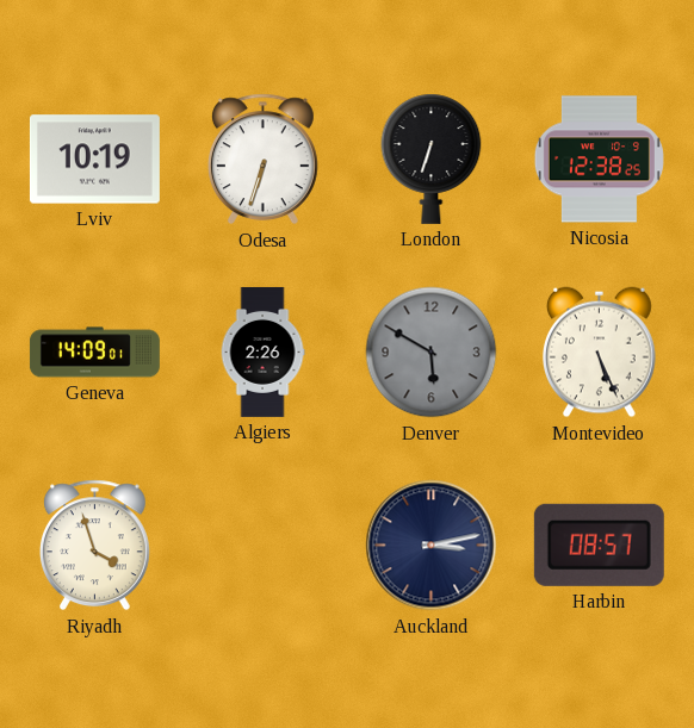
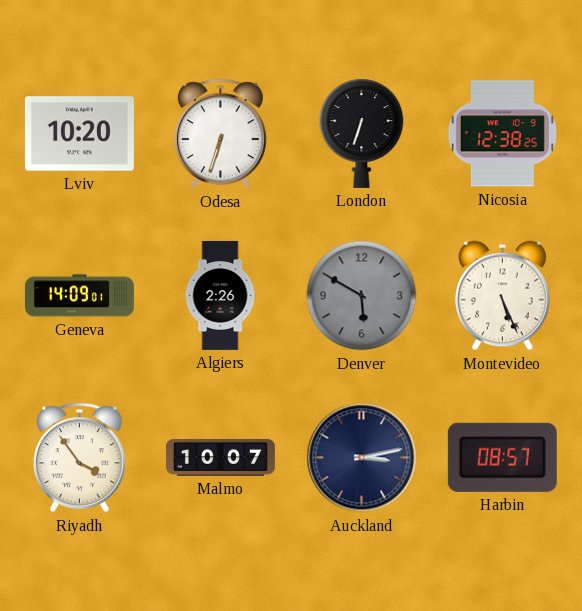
Lviv: 10:19 -> 10:20
Riyadh: 3:57 -> 3:54
Malmo: none -> 10:07
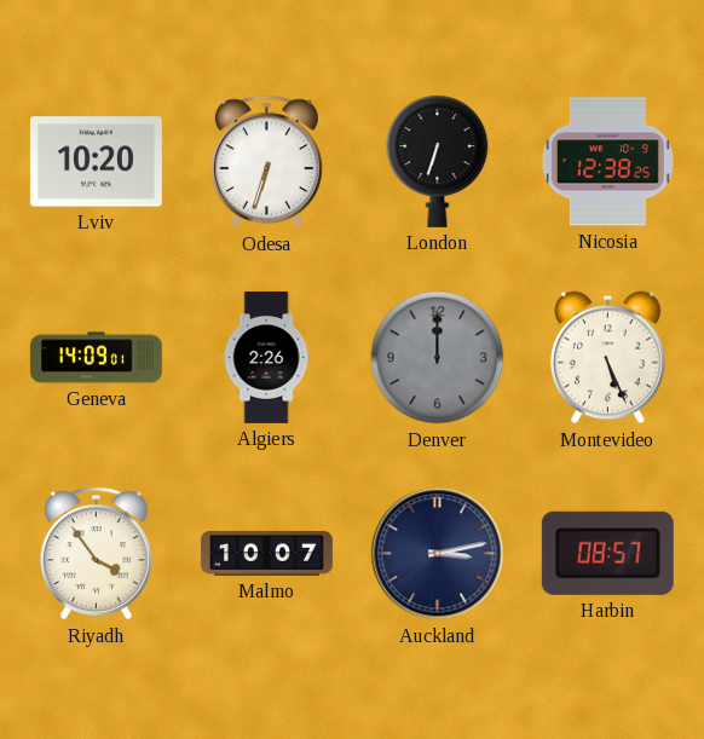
Denver: 5:50 -> 12:00
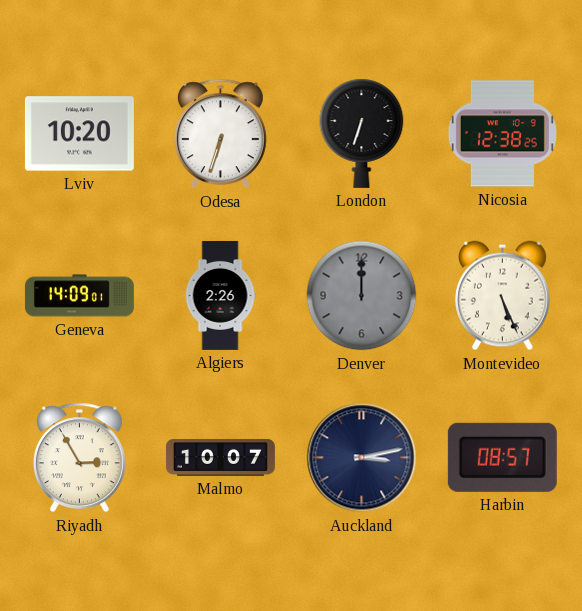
Riyadh: 3:54 -> 2:55
